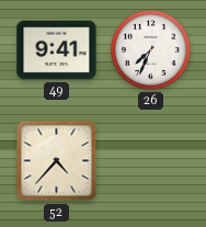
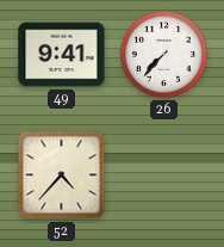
26: 7:34 -> 7:37
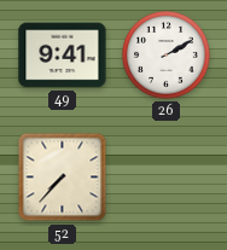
26: 7:37 -> 2:10
52: 4:37 -> 7:37
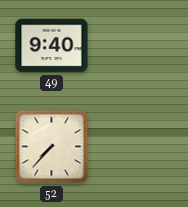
49: 9:41 -> 9:40
26: 2:10 -> none
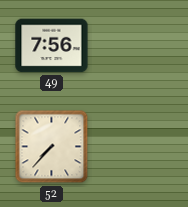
49: 9:40 -> 7:56
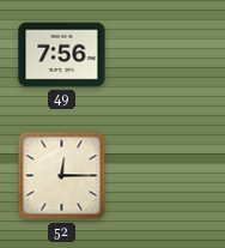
52: 7:37 -> 12:15
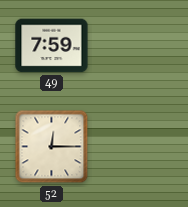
49: 7:56 -> 7:59
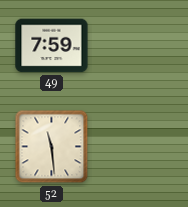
52: 12:15 -> 11:29
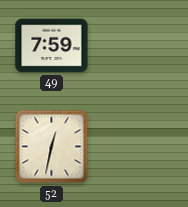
52: 11:29 -> 12:32
